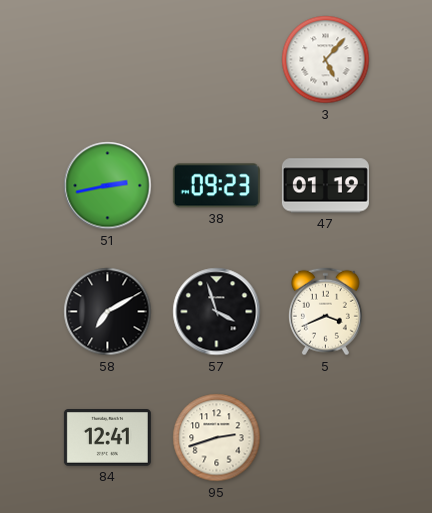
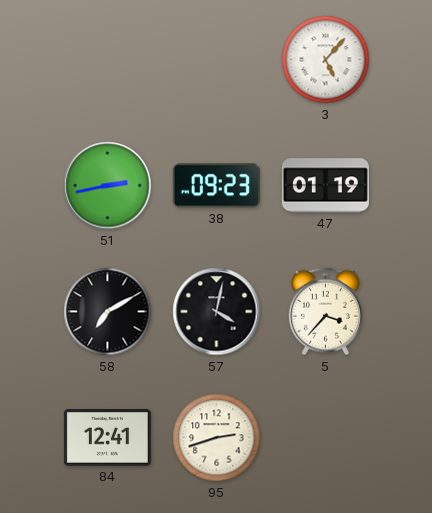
57: 3:57 -> 4:02
5: 3:41 -> 3:37
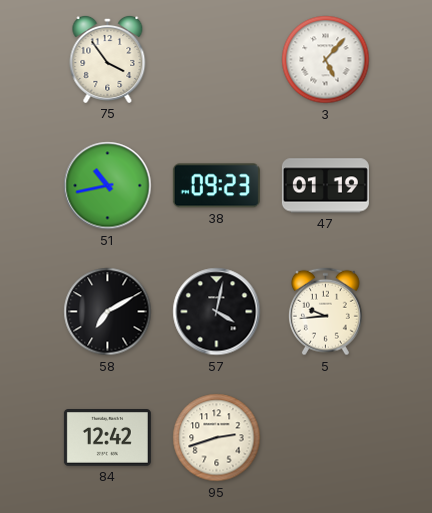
75: none -> 3:54
51: 2:43 -> 10:43
5: 3:37 -> 9:44
84: 12:41 -> 12:42
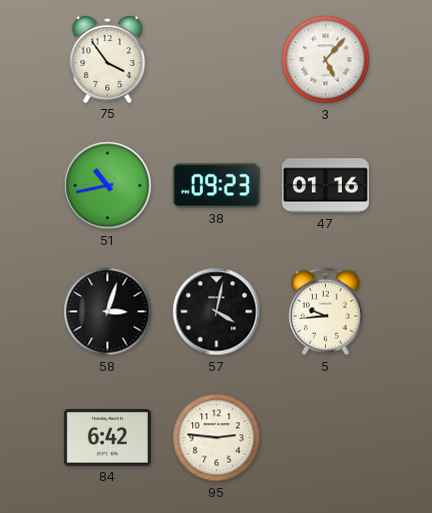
47: 01:19 -> 01:16
58: 7:10 -> 3:03
84: 12:42 -> 6:42
95: 2:42 -> 2:46
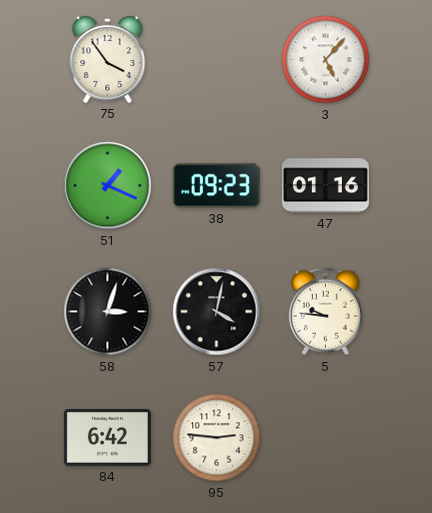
51: 10:43 -> 1:19
5: 9:44 -> 9:46
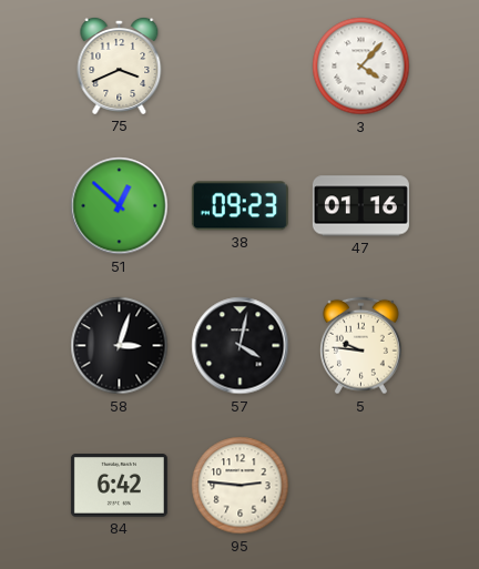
75: 3:54 -> 3:41
3: 5:07 -> 4:07
51: 1:19 -> 12:52
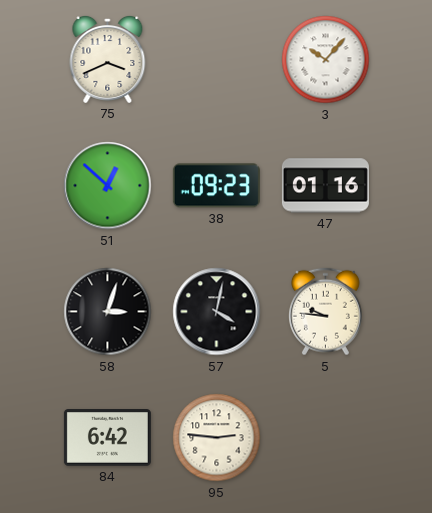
3: 4:07 -> 10:07
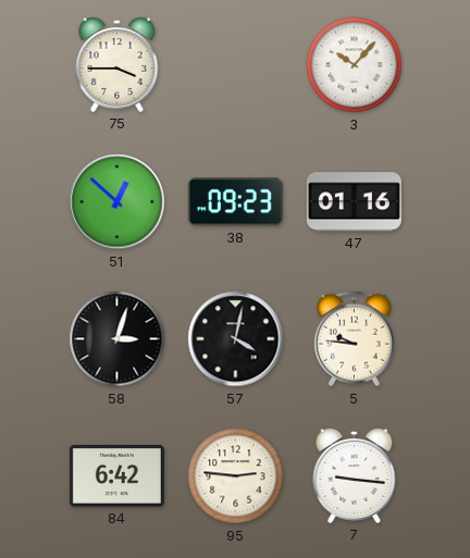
75: 3:41 -> 3:45
7: none -> 9:16
